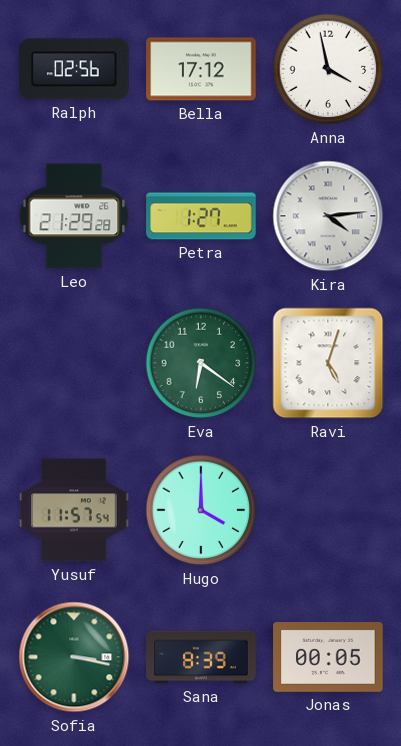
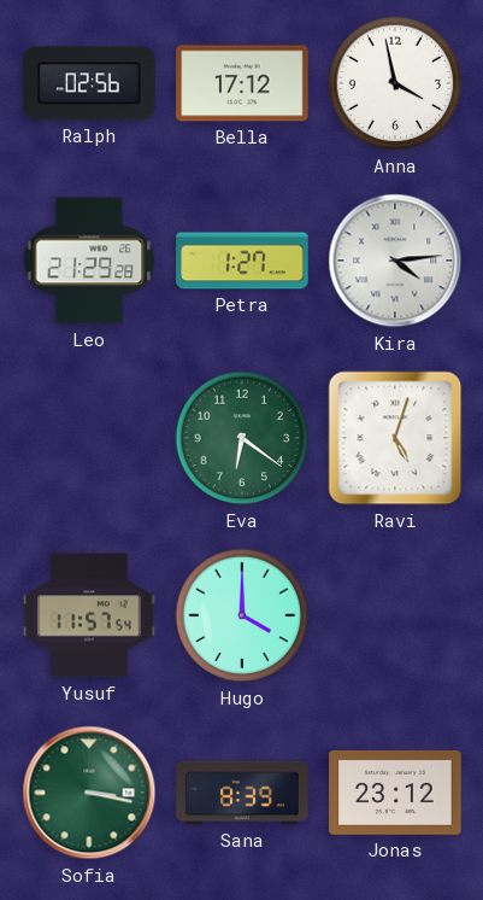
Jonas: 00:05 -> 23:12
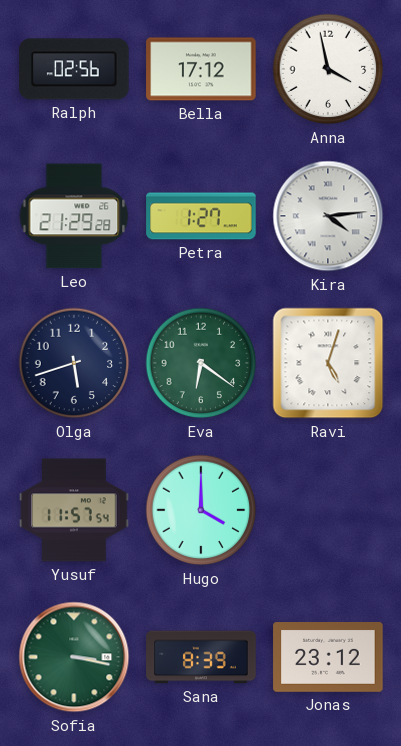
Olga: none -> 5:42
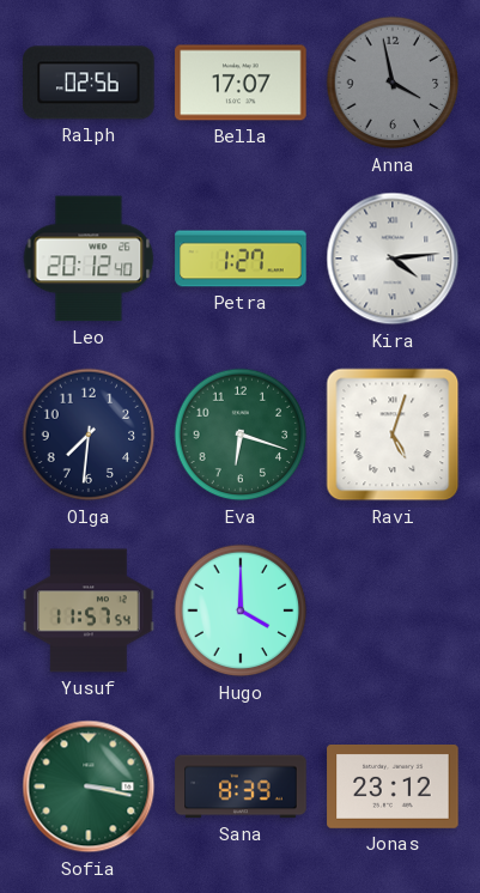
Bella: 17:12 -> 17:07
Anna dial: white -> grey
Leo: 21:29 -> 20:12
Olga: 5:42 -> 7:31
Eva: 6:21 -> 6:18
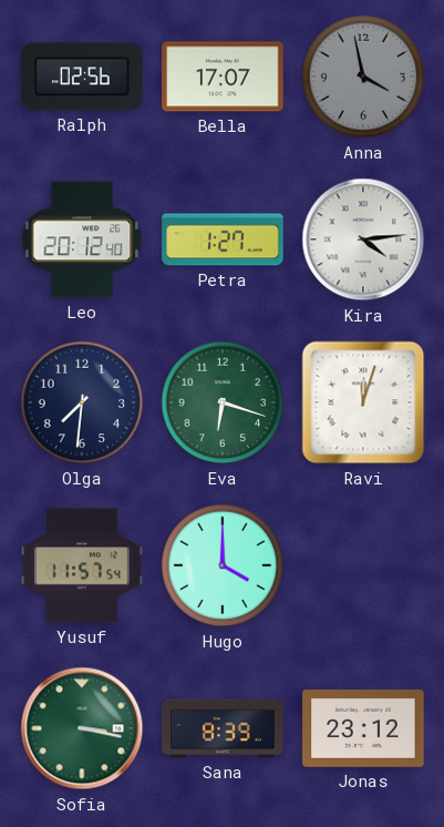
Ravi: 5:03 -> 12:03
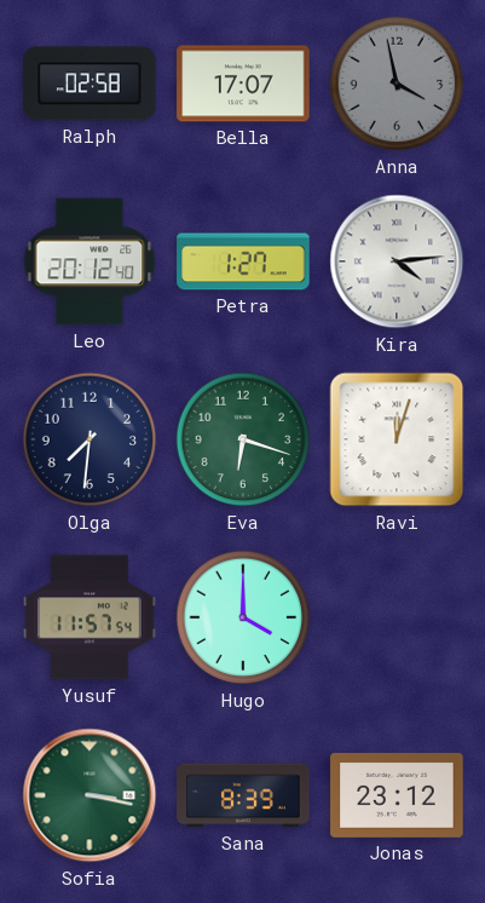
Ralph: 02:56 -> 02:58
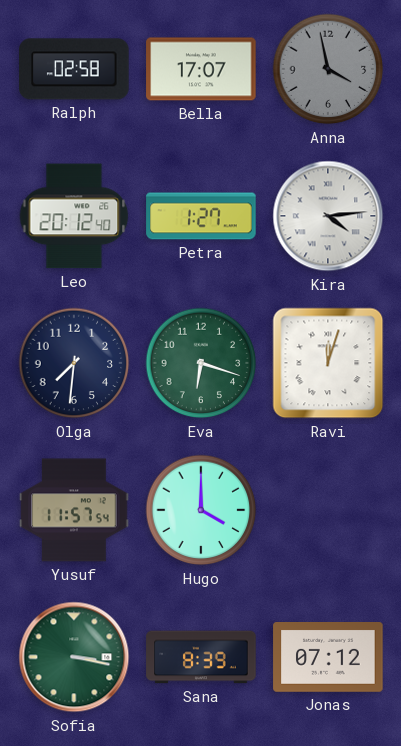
Jonas: 23:12 -> 07:12
